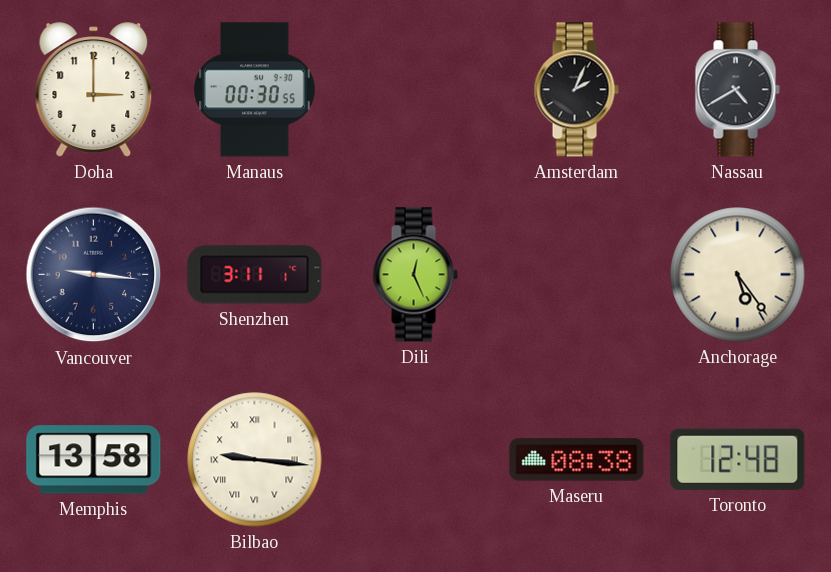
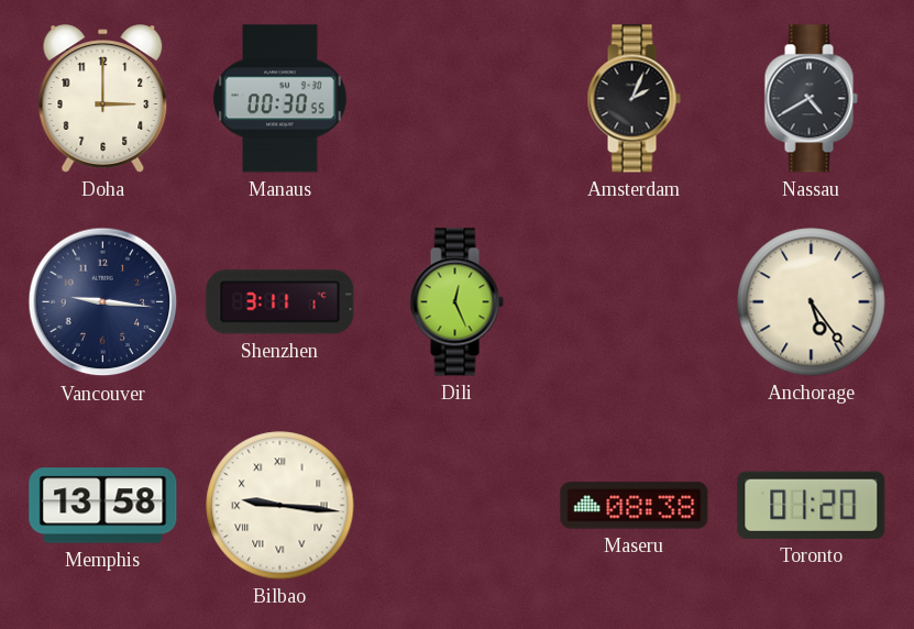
Toronto: 12:48 -> 01:20
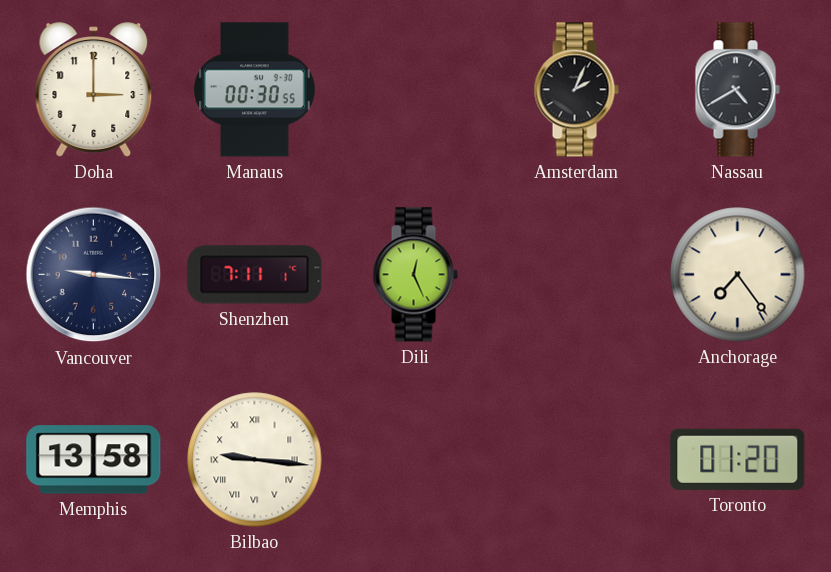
Shenzhen: 3:11 -> 7:11
Anchorage: 5:24 -> 7:24
Maseru: 08:38 -> none
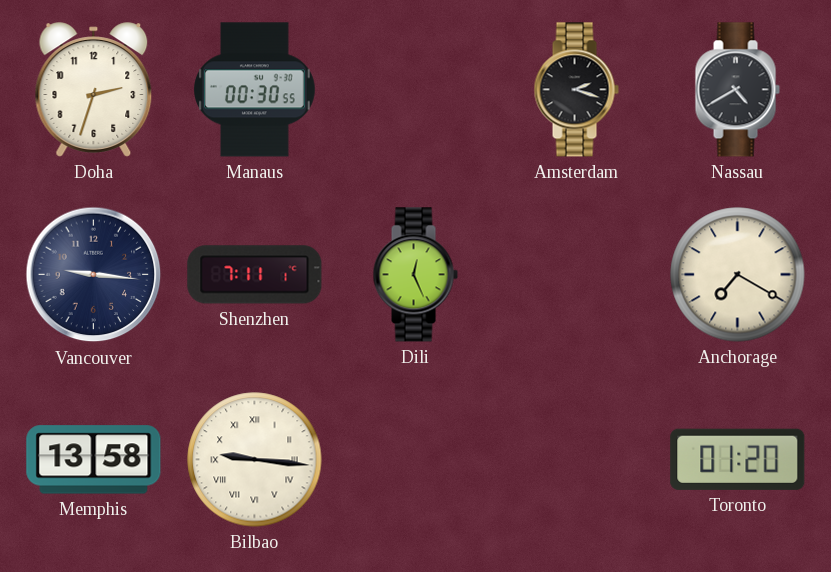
Doha: 3:00 -> 2:33
Amsterdam: 2:04 -> 2:18
Anchorage: 7:24 -> 7:20
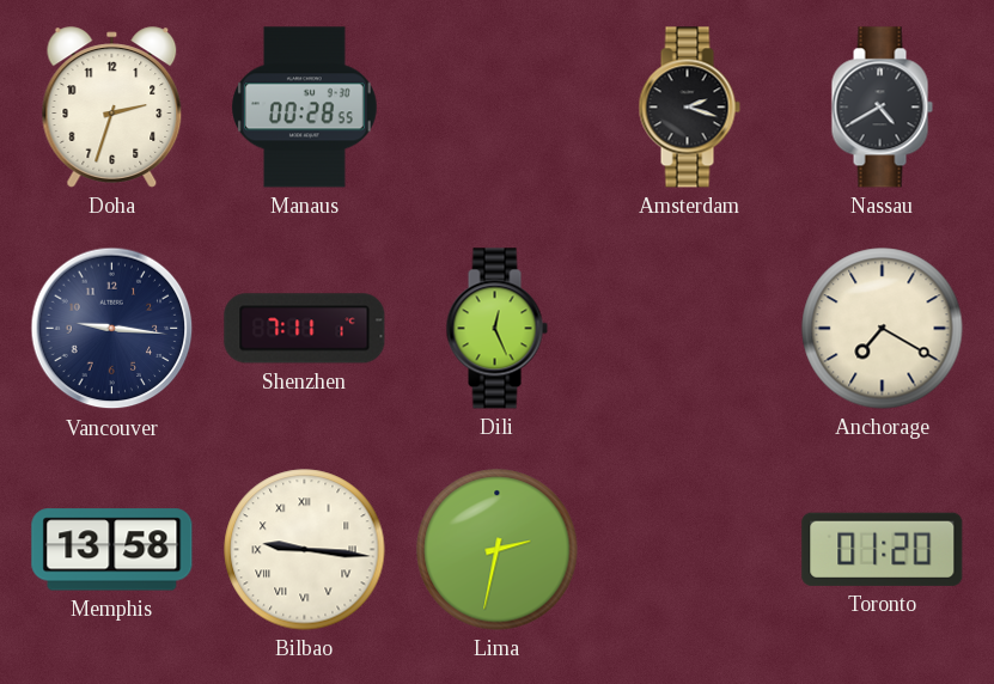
Manaus: 00:30 -> 00:28
Lima: none -> 2:32
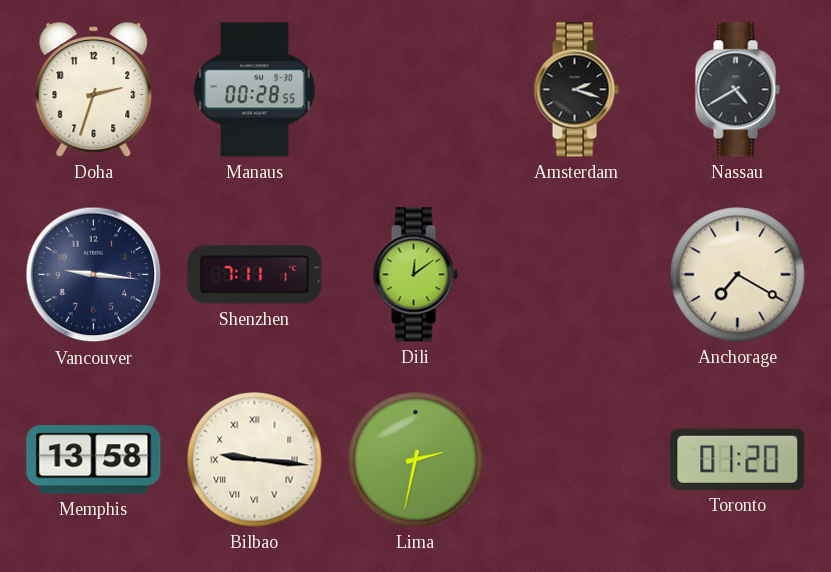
Dili: 12:26 -> 12:09
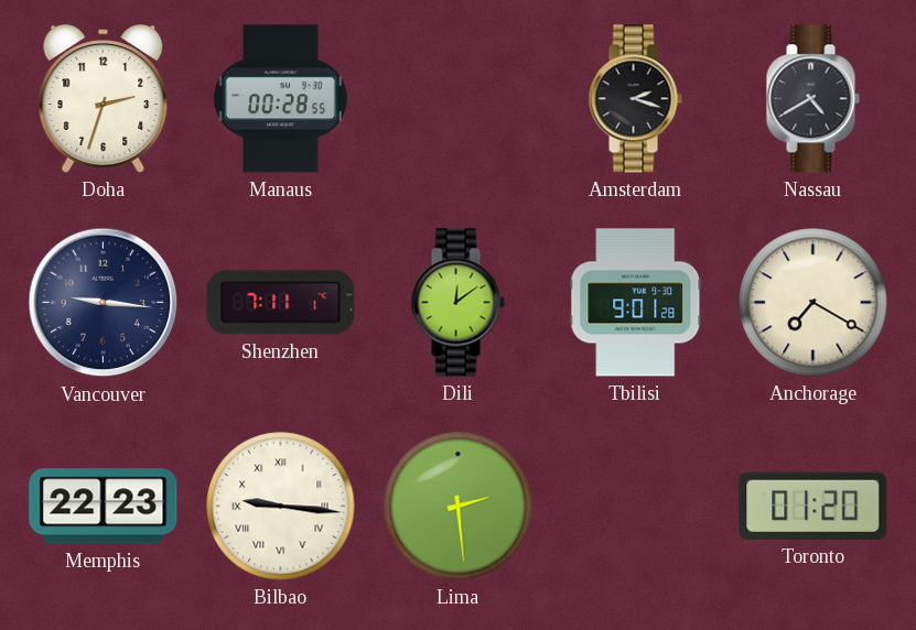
Tbilisi: none -> 9:01
Memphis: 13:58 -> 22:23
Lima: 2:32 -> 2:29
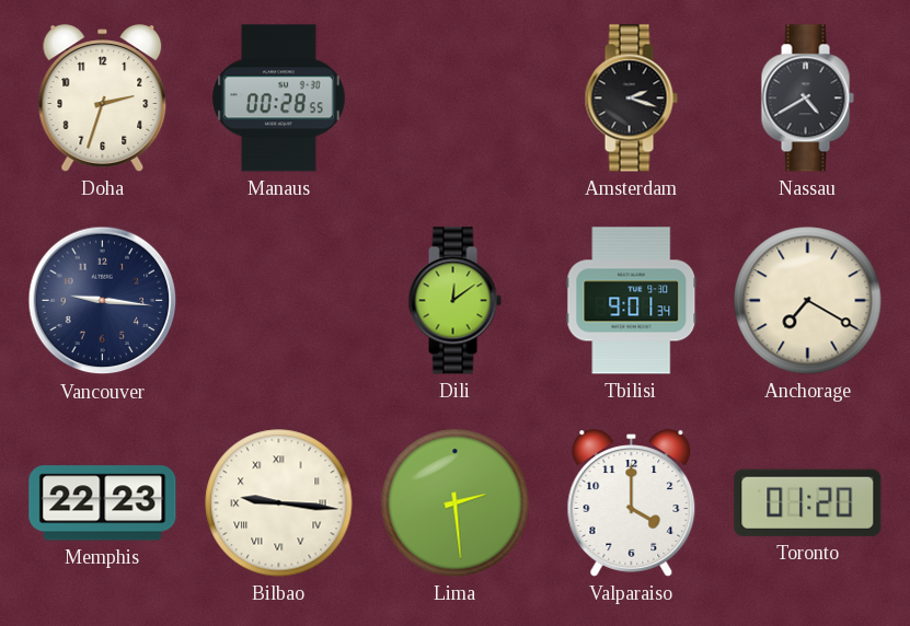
Shenzhen: 7:11 -> none
Tbilisi: 9:01:28 -> 9:01:34
Valparaiso: none -> 4:00
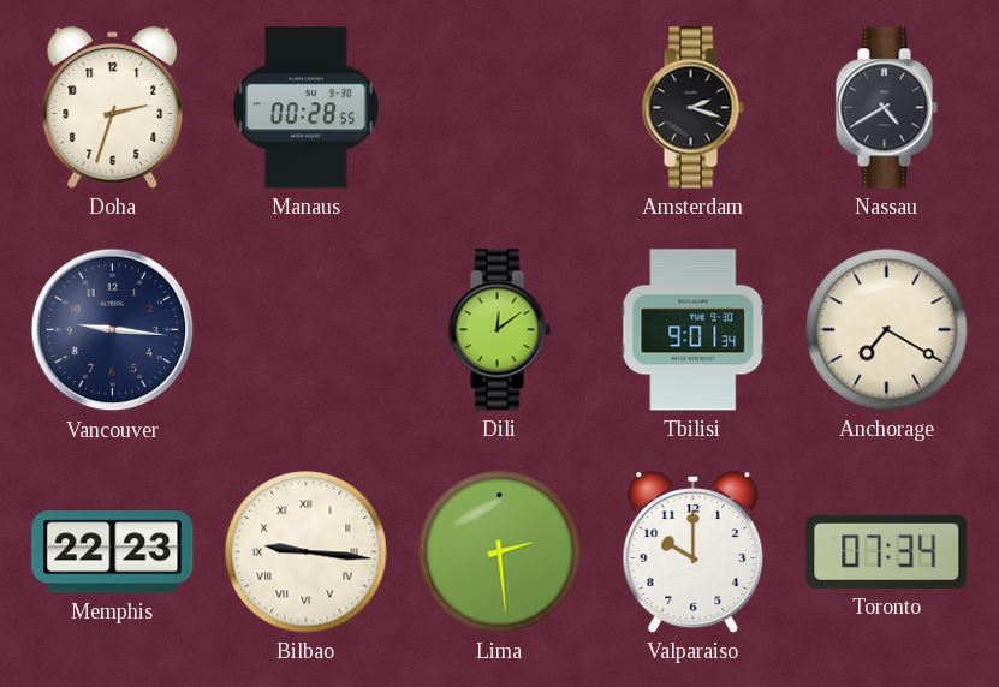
Valparaiso: 4:00 -> 10:00
Toronto: 01:20 -> 07:34
